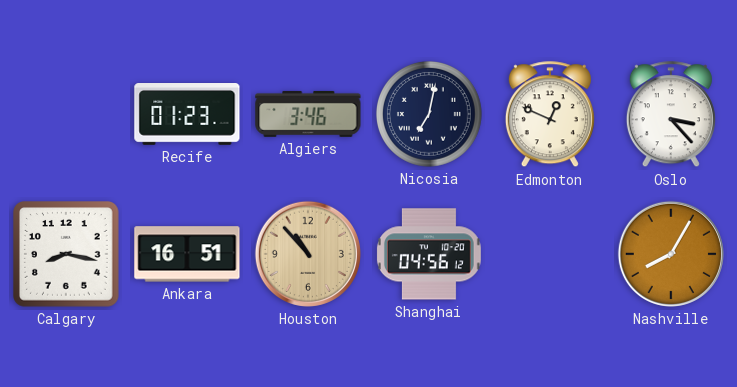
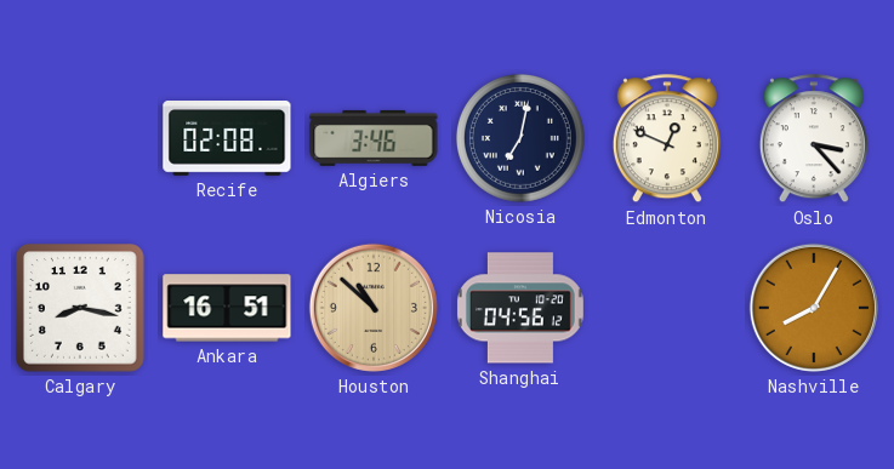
Recife: 01:23 -> 02:08
Houston: 10:53 -> 10:52
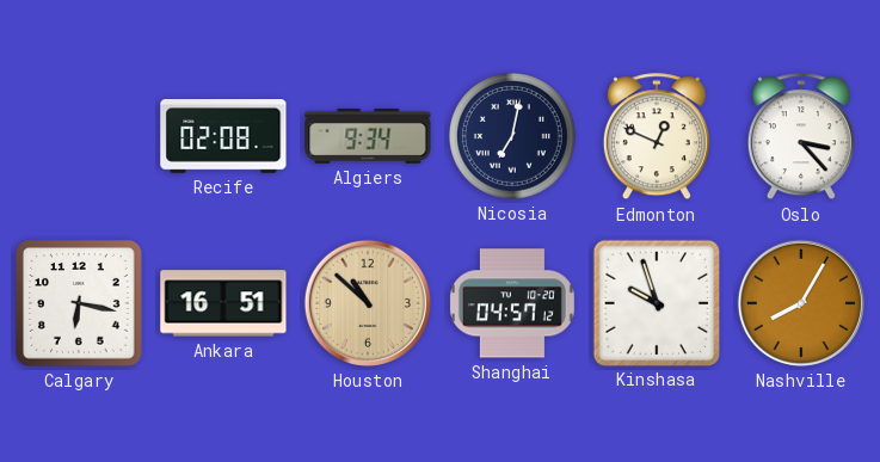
Algiers: 3:46 -> 9:34
Calgary: 8:17 -> 6:17
Shanghai: 04:56 -> 04:57
Kinshasa: none -> 9:57
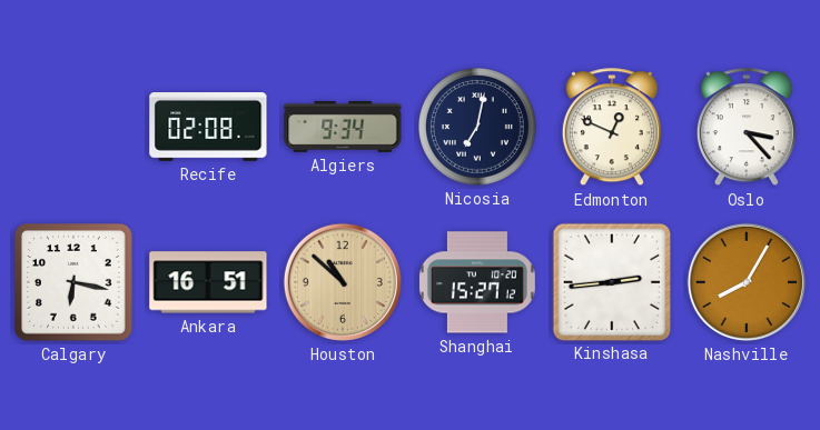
Shanghai: 04:57 -> 15:27
Kinshasa: 9:57 -> 2:44
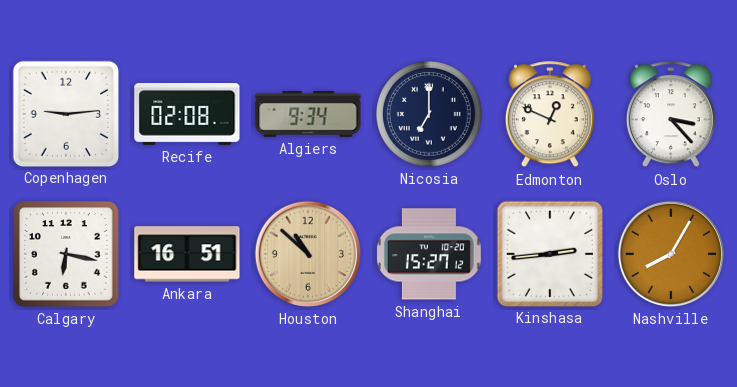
Copenhagen: none -> 9:14
Nicosia: 7:02 -> 7:00
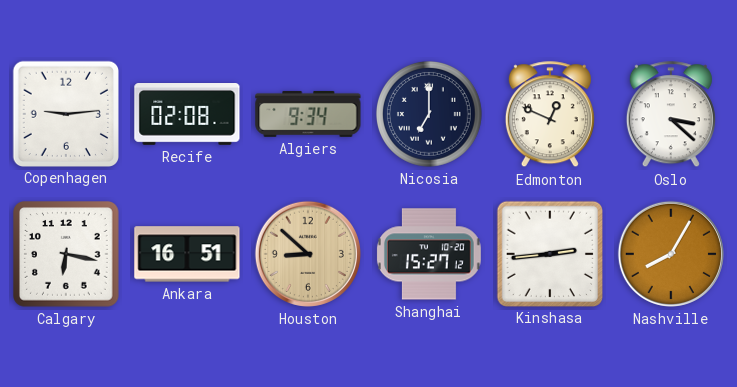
Oslo: 3:23 -> 3:22
Houston: 10:52 -> 8:52
